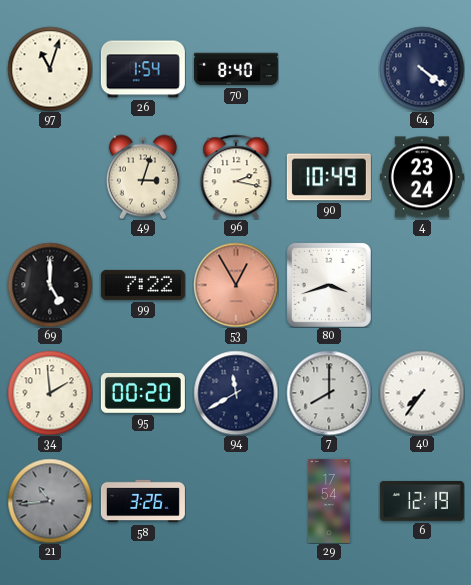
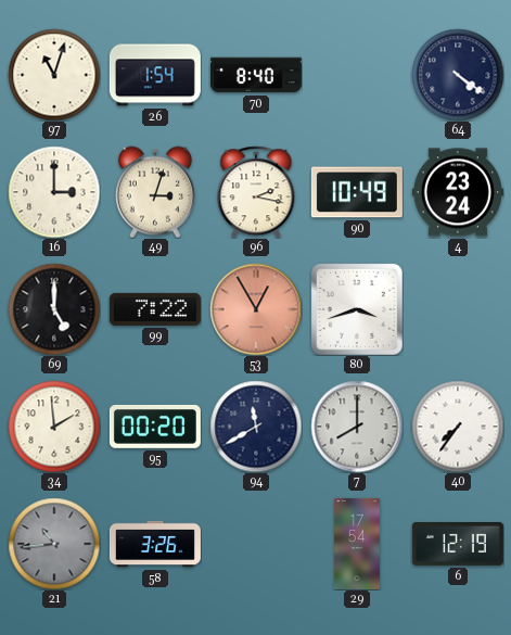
16: none -> 3:00
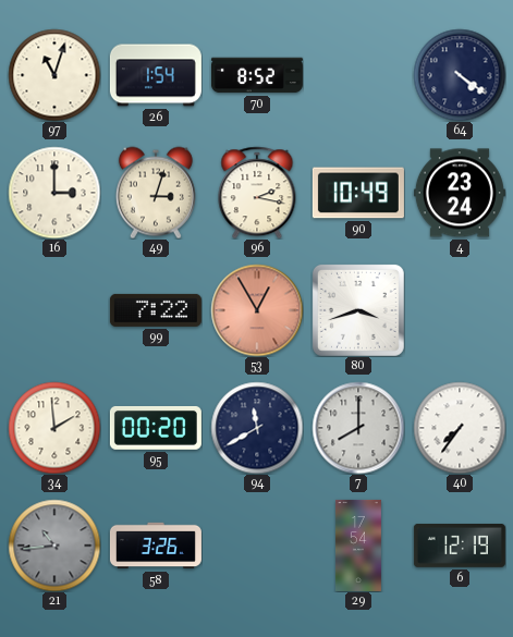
70: 8:40 -> 8:52
69: 5:00 -> none
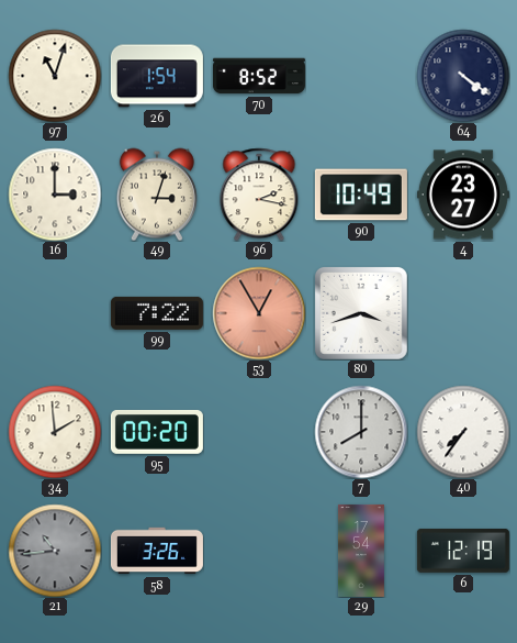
4: 23:24 -> 23:27
94: 11:40 -> none
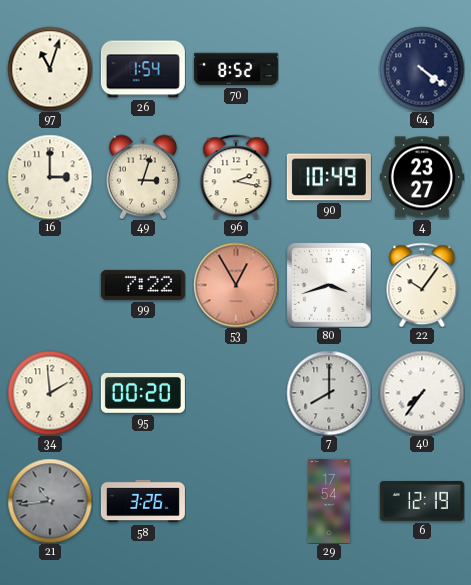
22: none -> 10:06
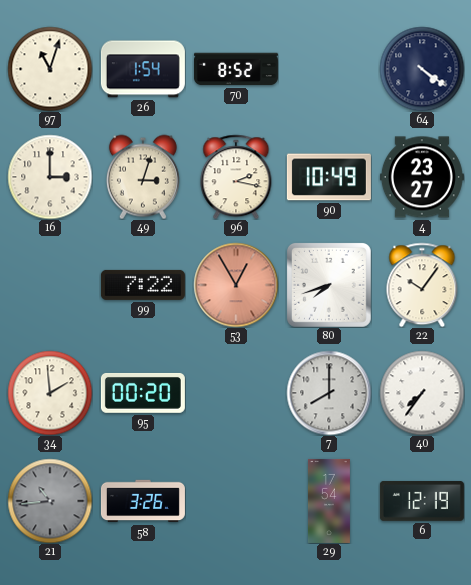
80: 3:42 -> 7:42
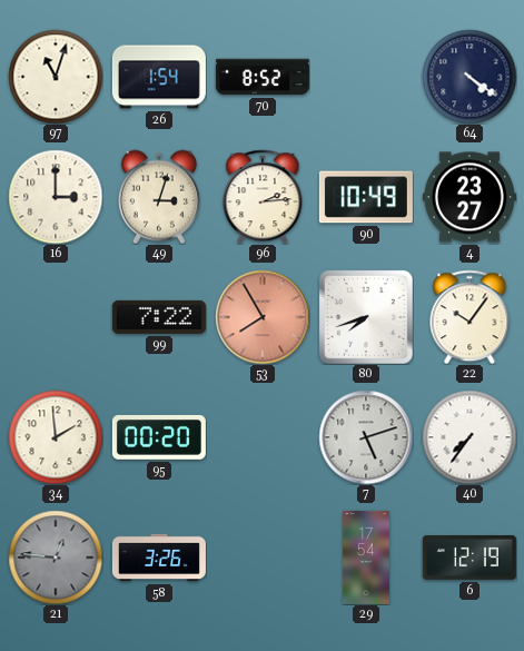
96: 2:17 -> 2:14
53: 12:55 -> 7:55
7: 8:00 -> 5:12
21: 10:44 -> 12:46
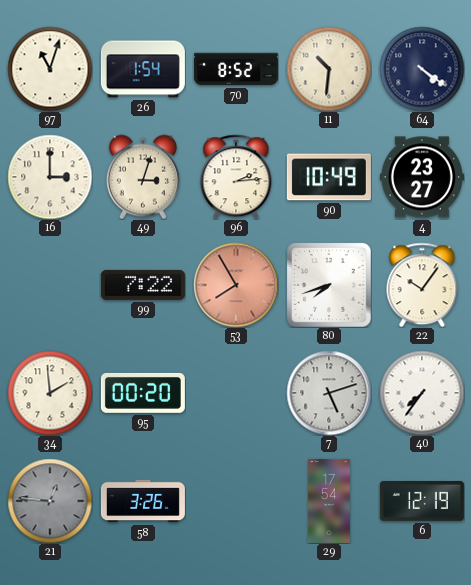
11: none -> 10:31
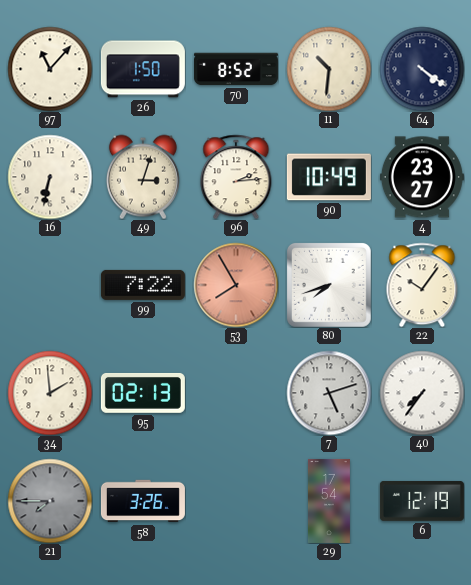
97: 11:03 -> 11:07
26: 1:54 -> 1:50
16: 3:00 -> 6:32
95: 00:20 -> 02:13
21: 12:46 -> 7:45
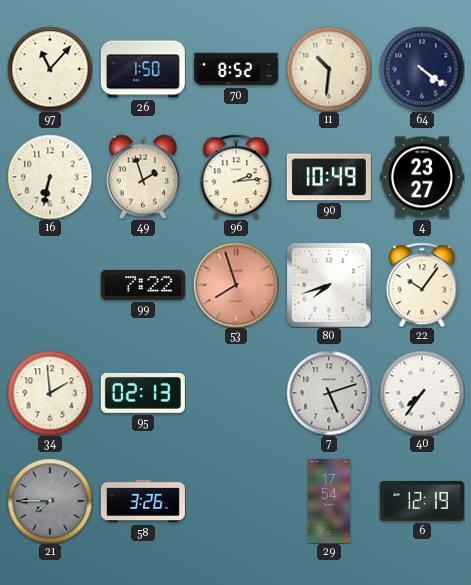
49: 3:03 -> 1:57
53: 7:55 -> 7:57
